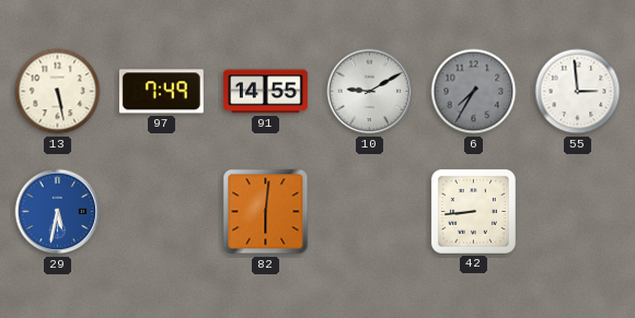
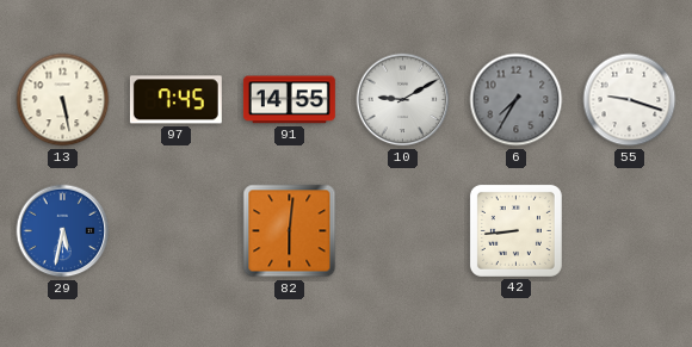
97: 7:49 -> 7:45
55: 2:59 -> 9:18
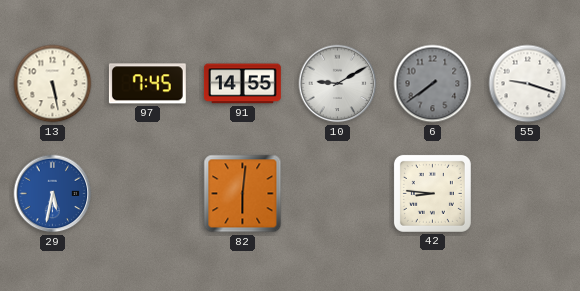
6: 7:35 -> 7:39
42: 8:44 -> 8:46
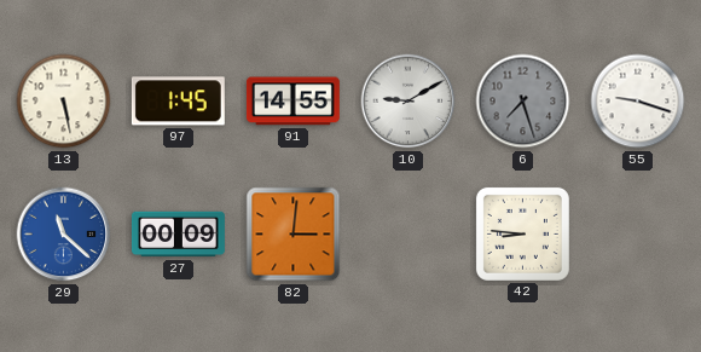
97: 7:45 -> 1:45
6: 7:39 -> 7:27
29: 5:32 -> 11:22
27: none -> 00:09
82: 6:01 -> 3:01
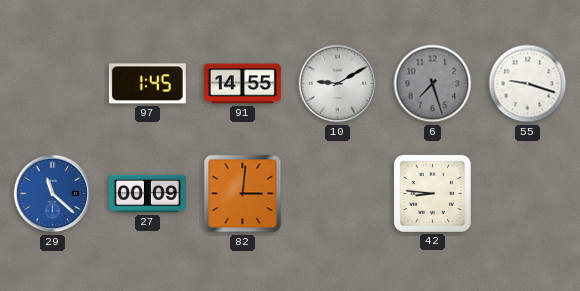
13: 5:28 -> none
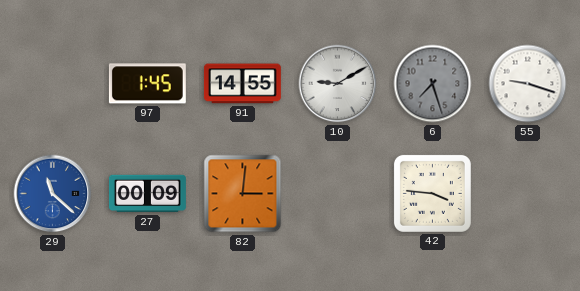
42: 8:46 -> 3:46
